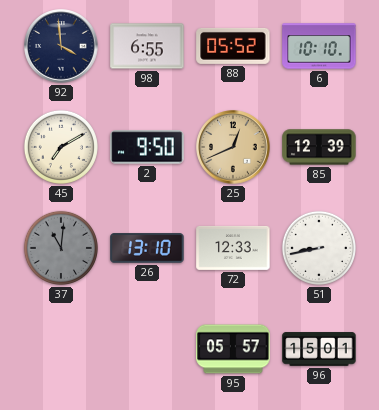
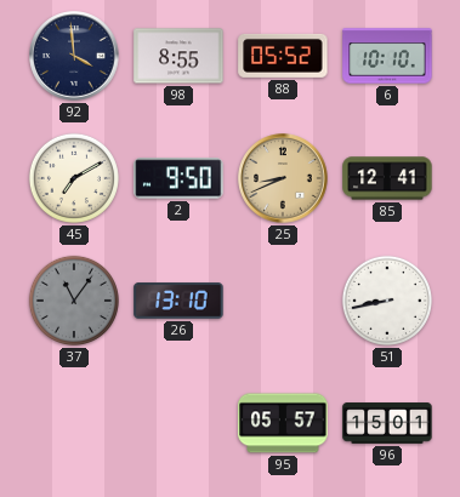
98: 6:55 -> 8:55
25: 12:41 -> 8:41
85: 12:39 -> 12:41
37: 11:01 -> 11:06
72: 12:33 -> none
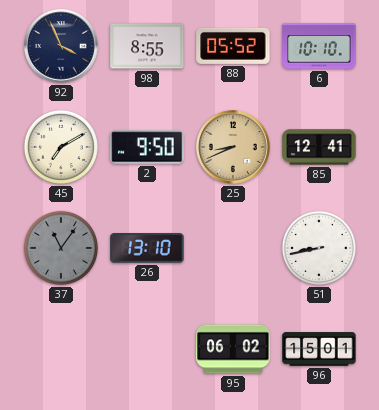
92: 3:59 -> 3:56
95: 05:57 -> 06:02
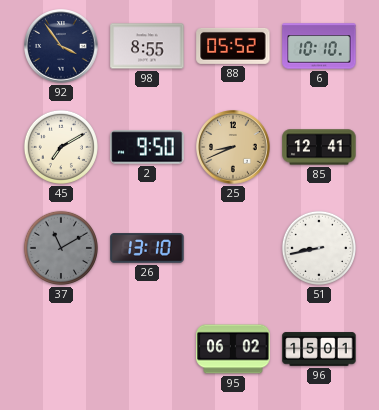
92: 3:56 -> 3:54
37: 11:06 -> 11:10
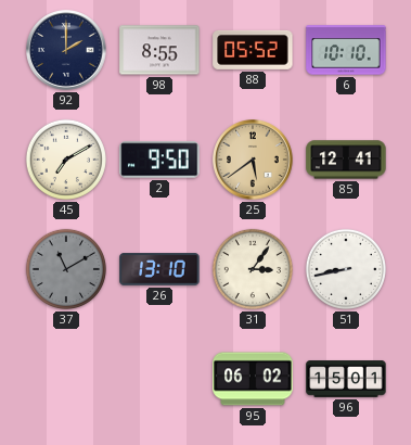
92: 3:54 -> 2:00
25: 8:41 -> 5:39
31: none -> 3:06
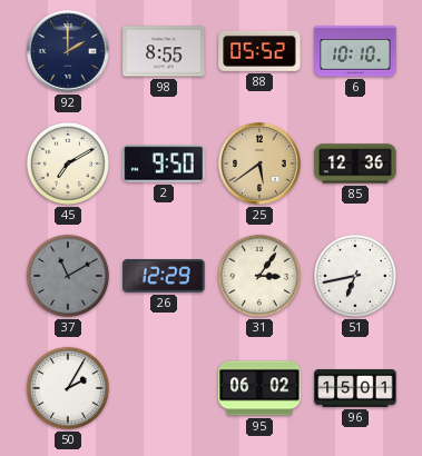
85: 12:41 -> 12:36
26: 13:10 -> 12:29
51: 8:43 -> 6:43
50: none -> 2:05
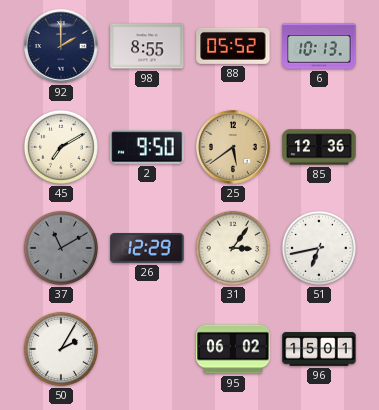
6: 10:10 -> 10:13
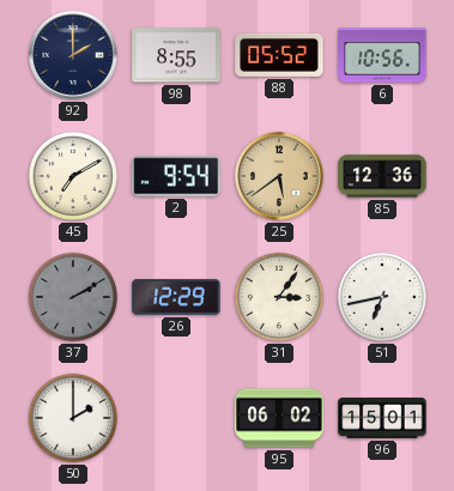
6: 10:13 -> 10:56
2: 9:50 -> 9:54
37: 11:10 -> 2:10
50: 2:05 -> 2:00
